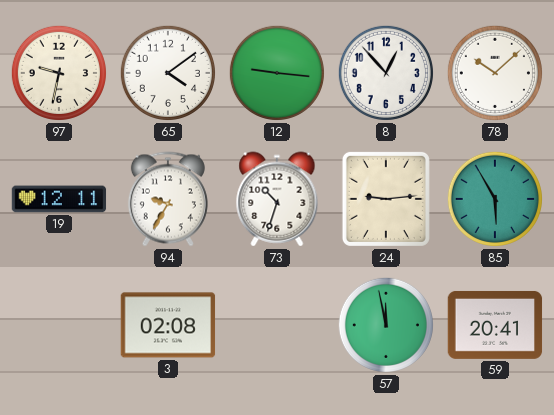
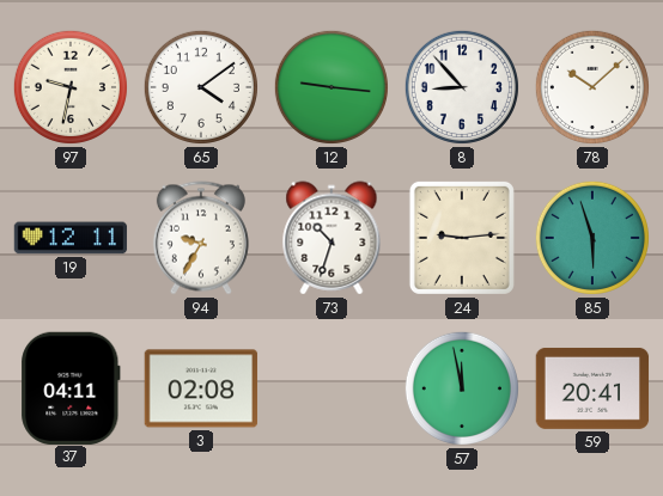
8: 12:53 -> 8:53
85: 5:55 -> 5:57
37: none -> 04:11
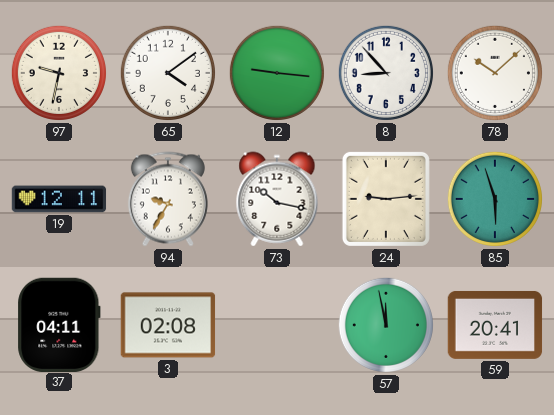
73: 10:33 -> 10:17
